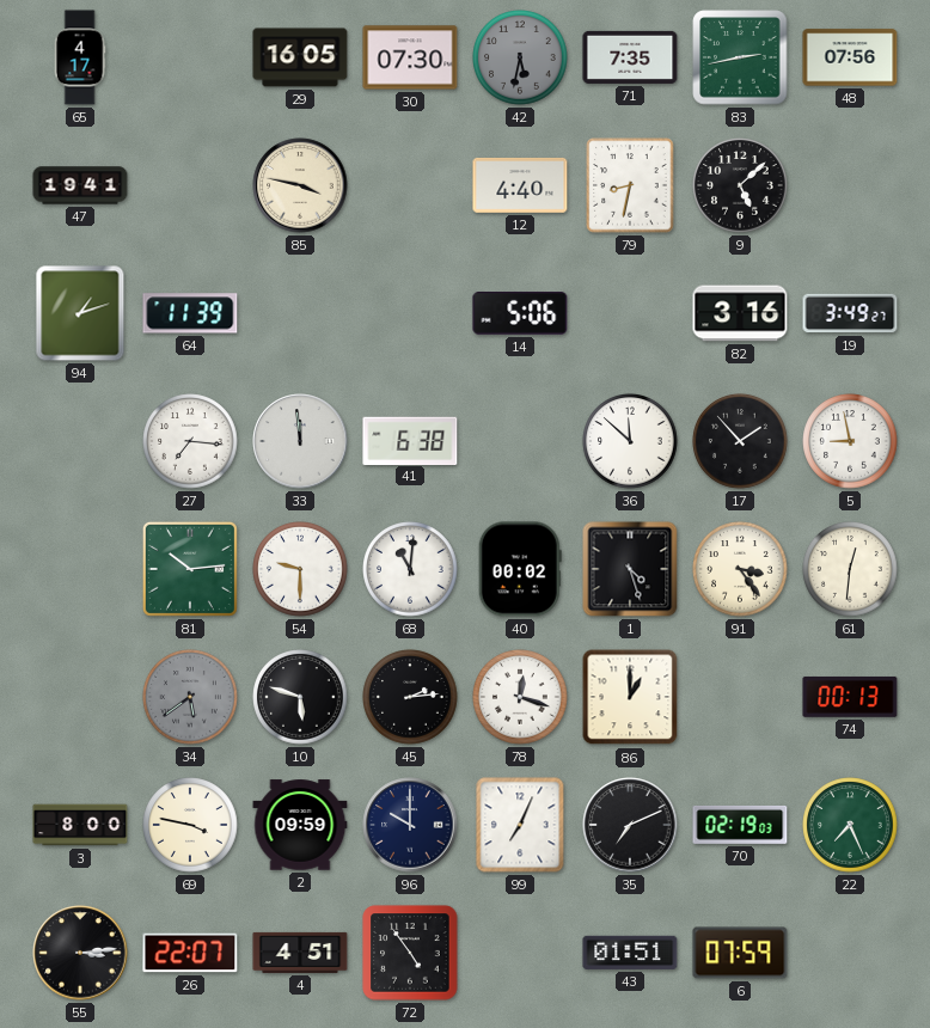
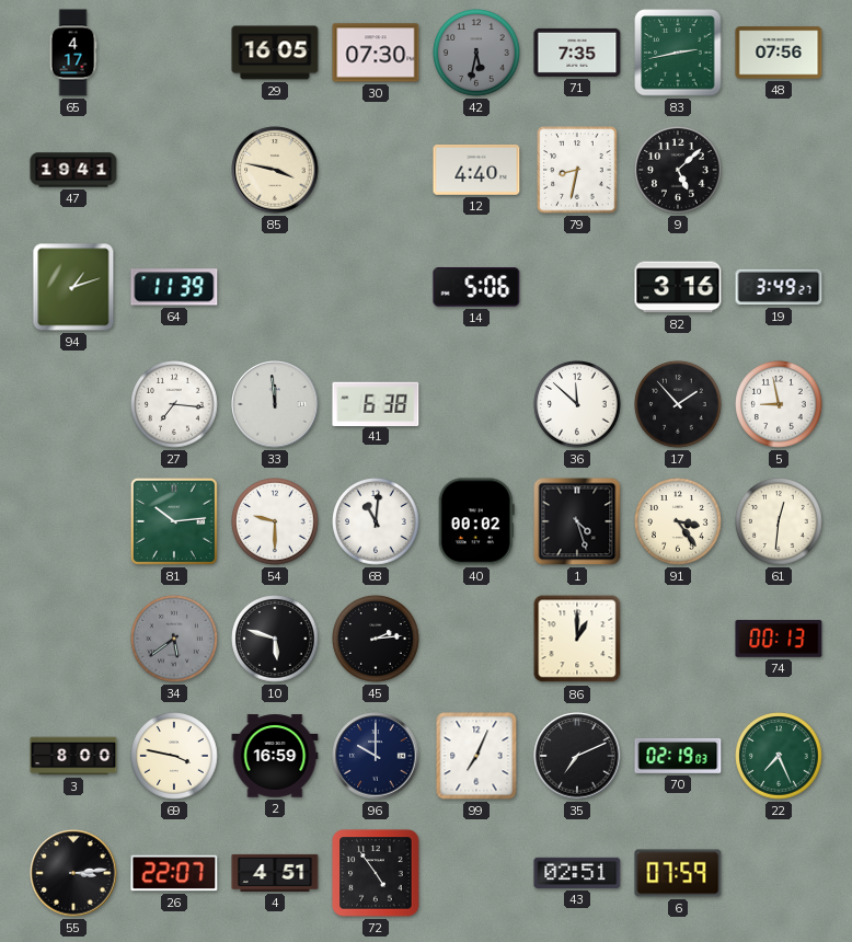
78: 12:18 -> none
2: 09:59 -> 16:59
43: 01:51 -> 02:51
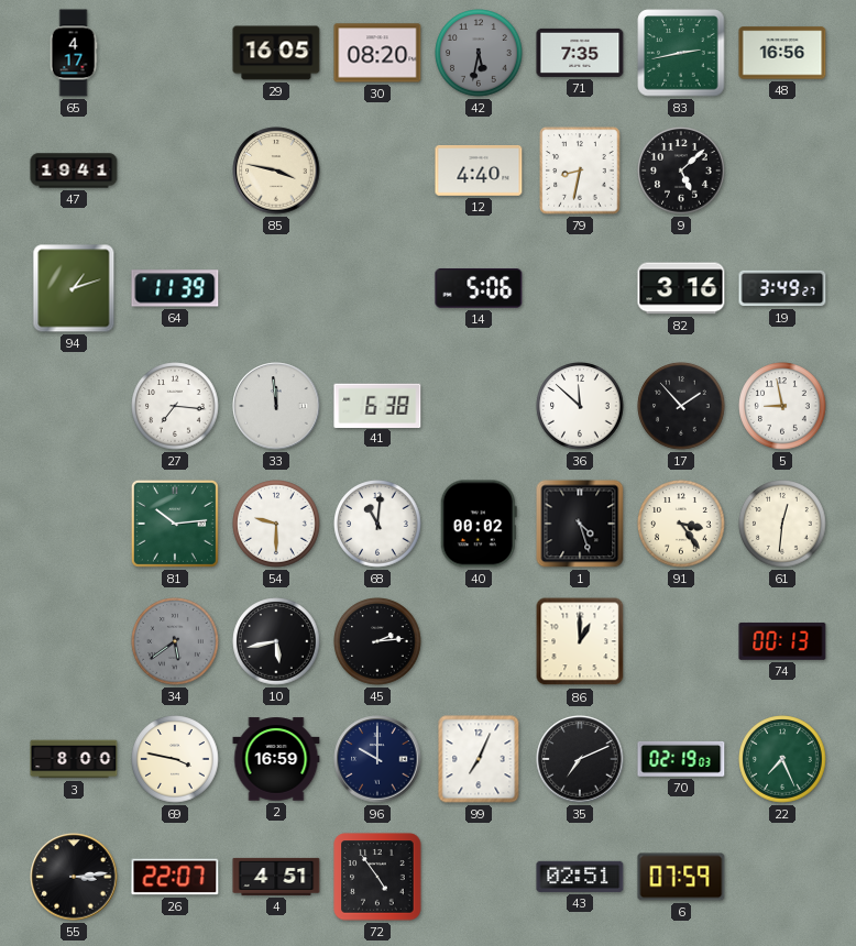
30: 07:30 -> 08:20
48: 07:56 -> 16:56
10: 5:48 -> 5:43
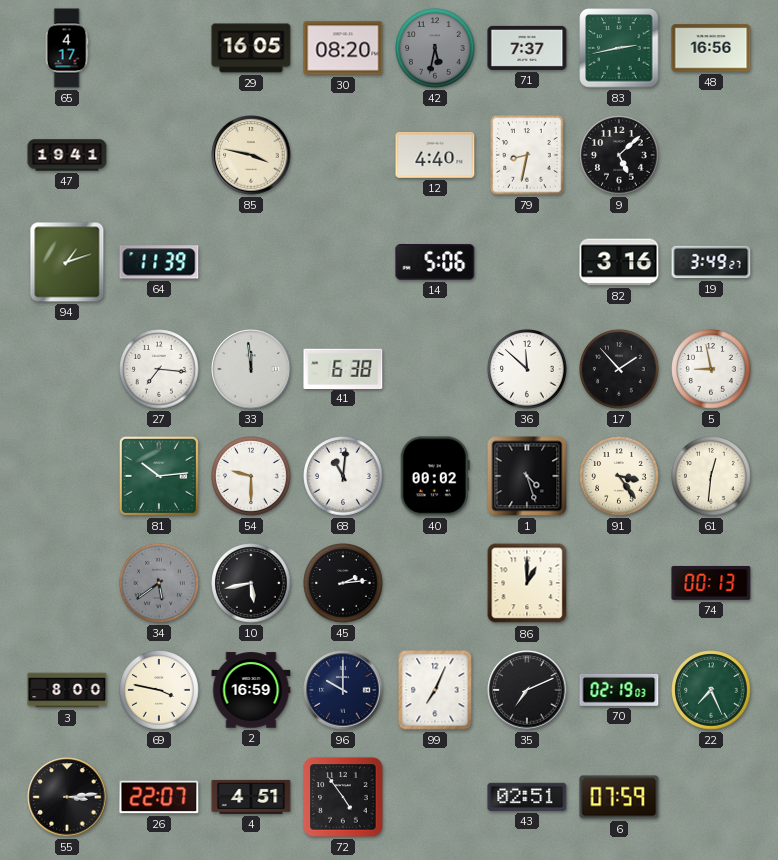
71: 7:35 -> 7:37
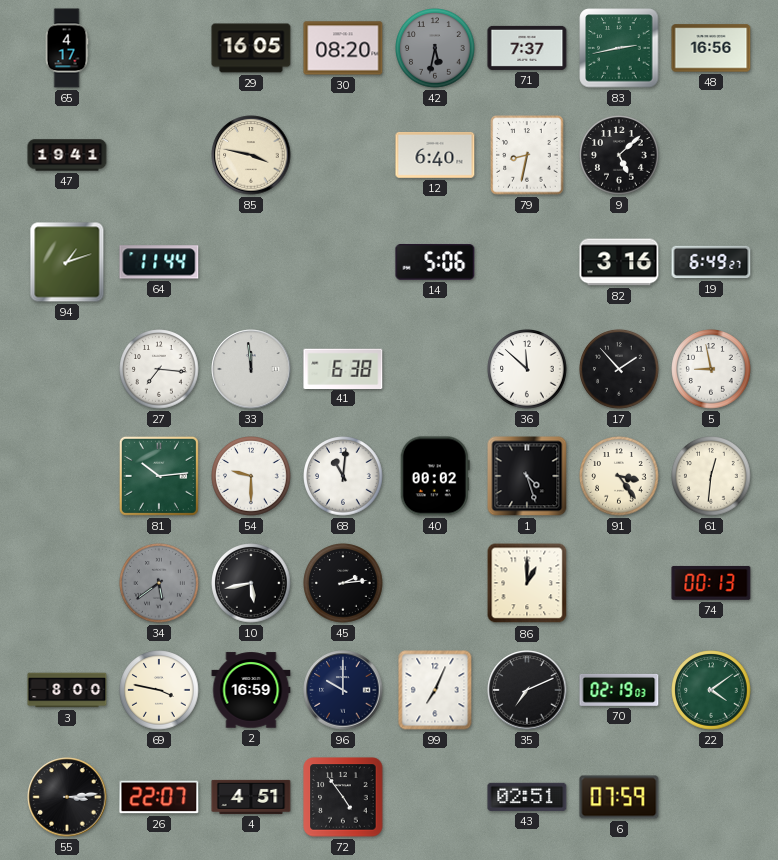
12: 4:40 -> 6:40
64: 11:39 -> 11:44
19: 3:49 -> 6:49
22: 7:26 -> 4:09
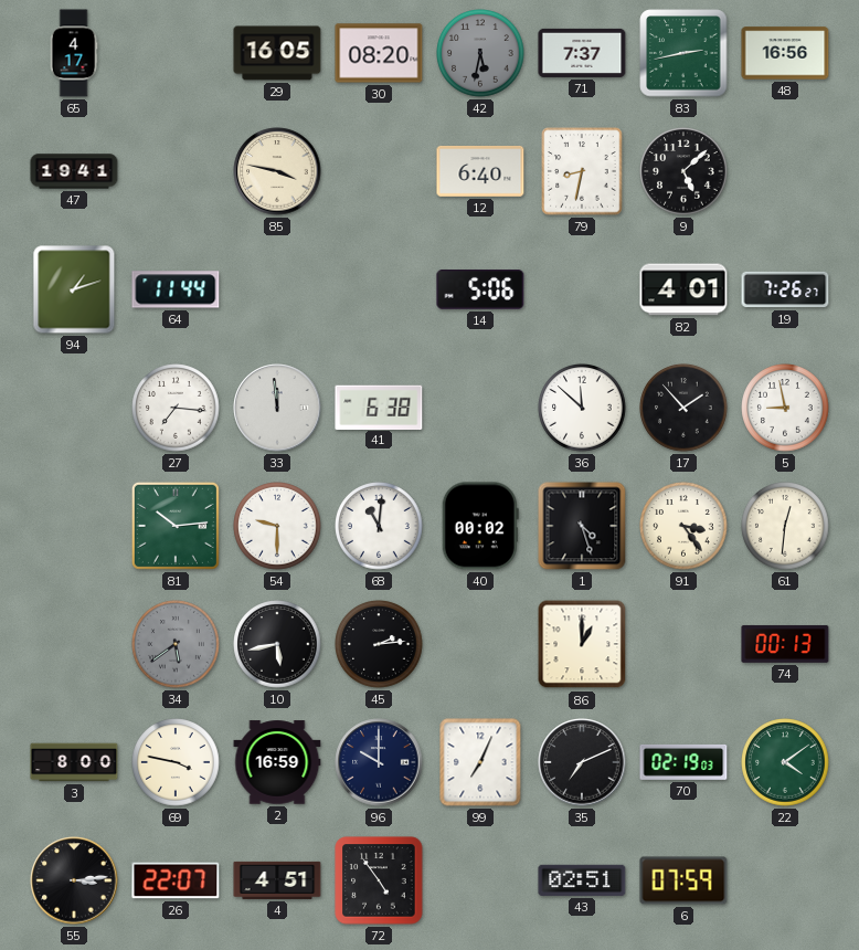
82: 3:16 -> 4:01
19: 6:49 -> 7:26
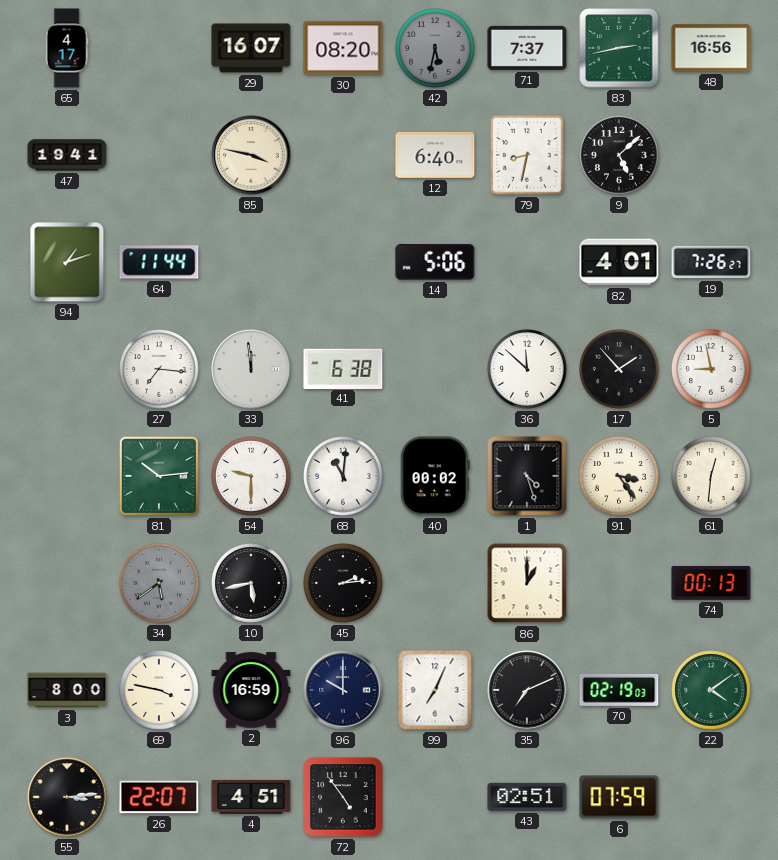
29: 16:05 -> 16:07
